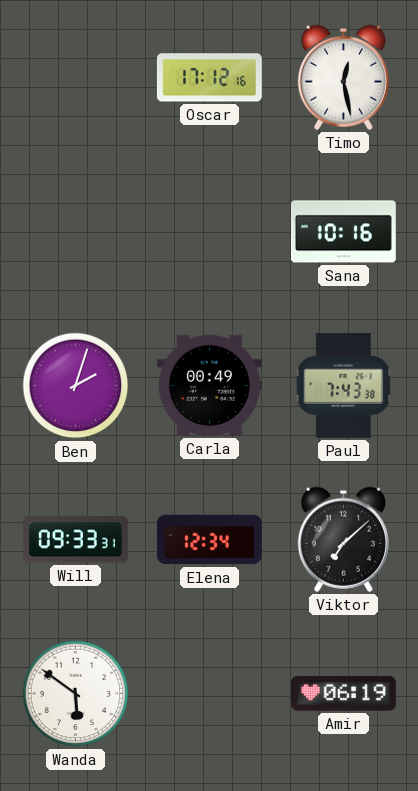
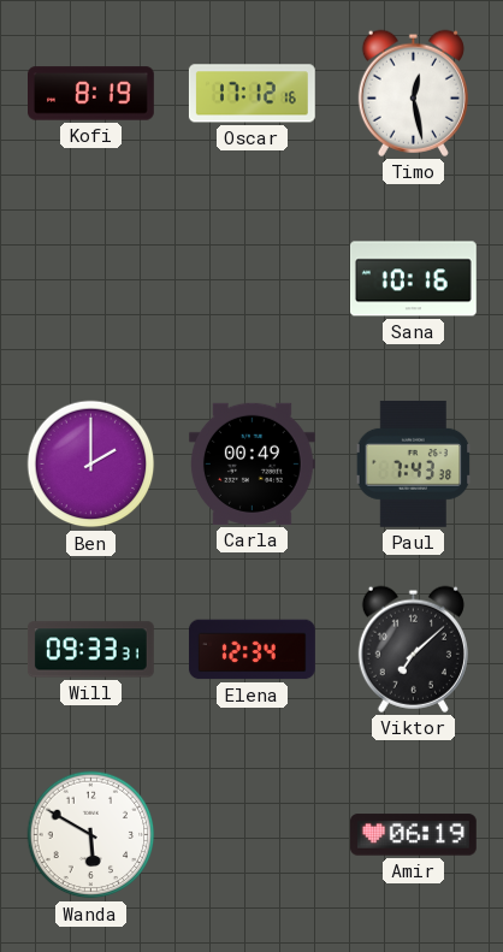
Kofi: none -> 8:19
Ben: 2:03 -> 2:00
Wanda: 5:51 -> 5:50
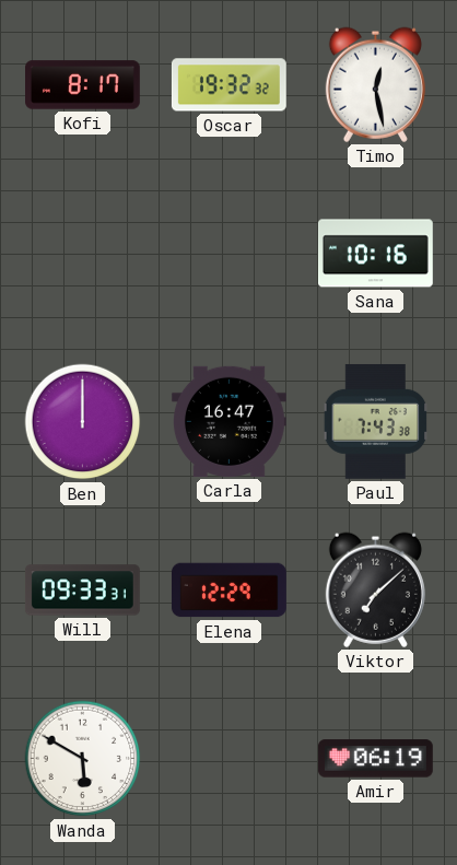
Kofi: 8:19 -> 8:17
Oscar: 17:12 -> 19:32
Ben: 2:00 -> 12:00
Carla: 00:49 -> 16:47
Elena: 12:34 -> 12:29
